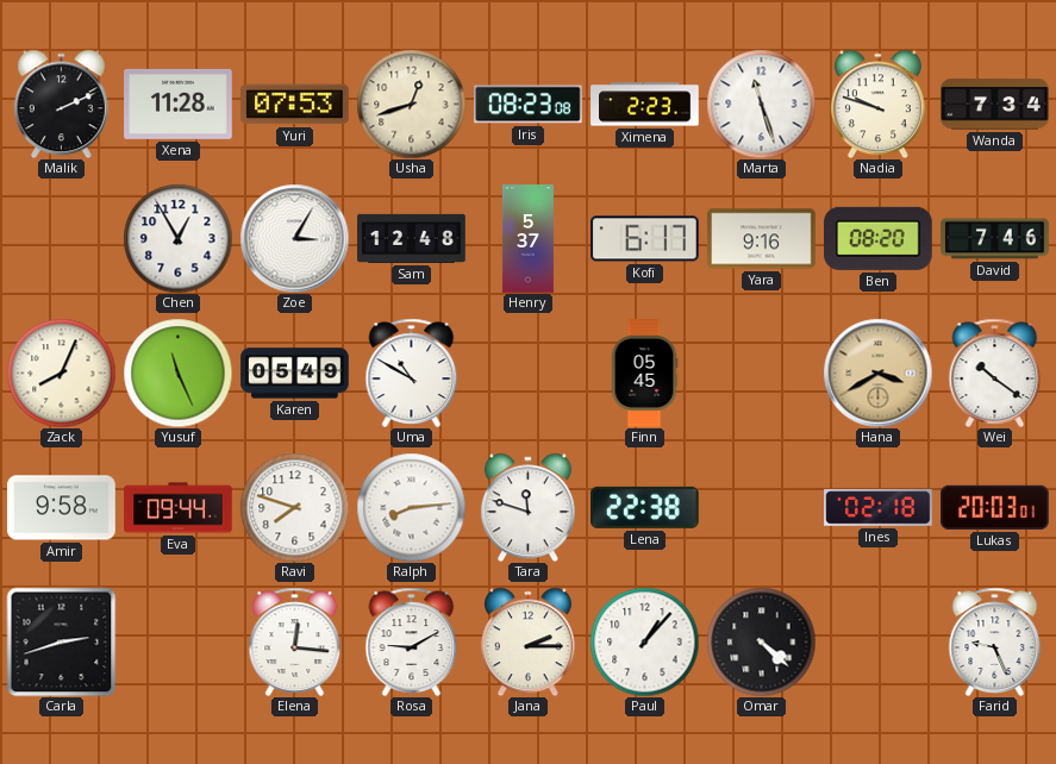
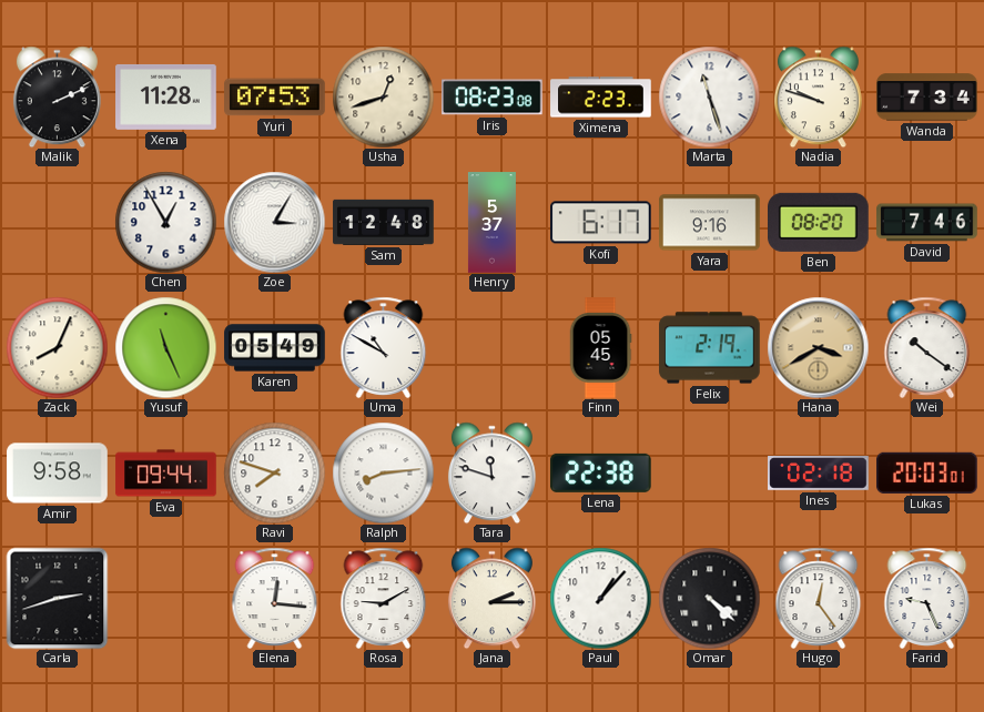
Felix: none -> 2:19
Hugo: none -> 12:24
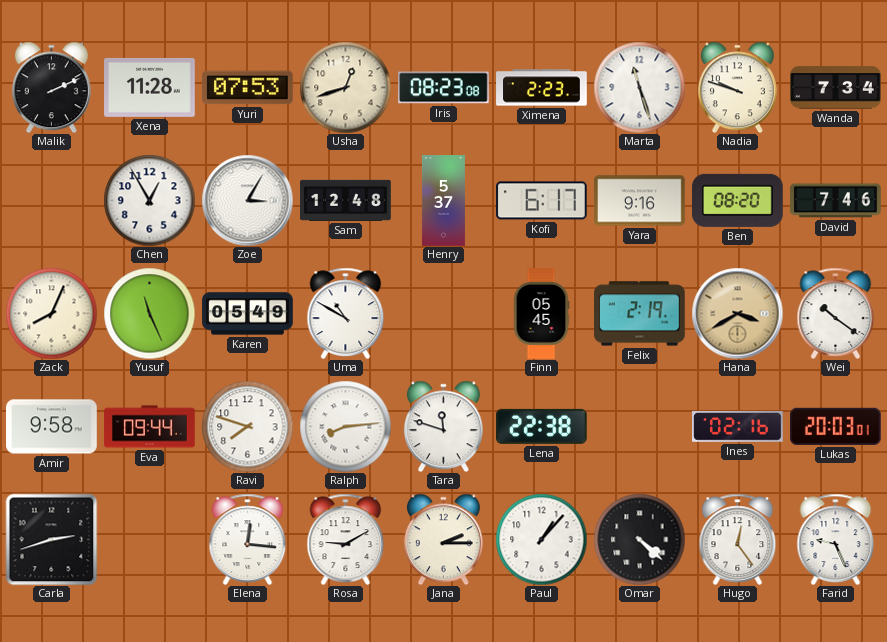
Ines: 02:18 -> 02:16
